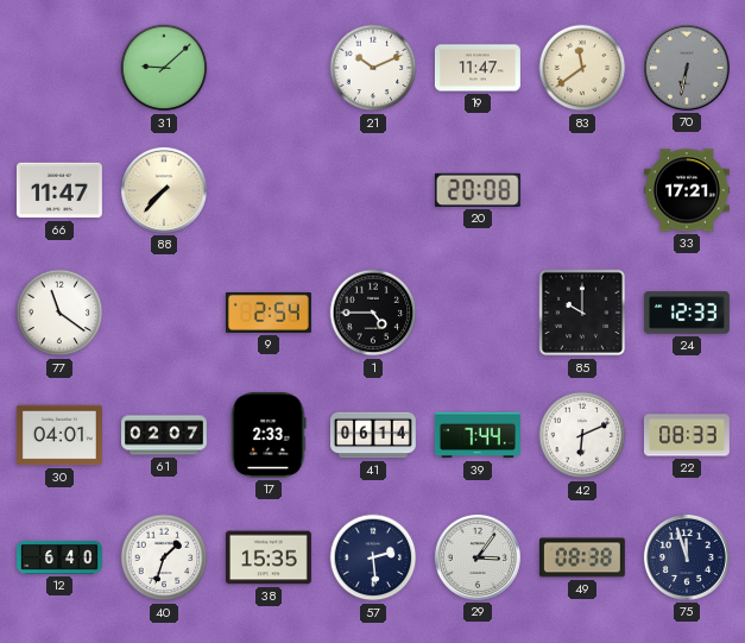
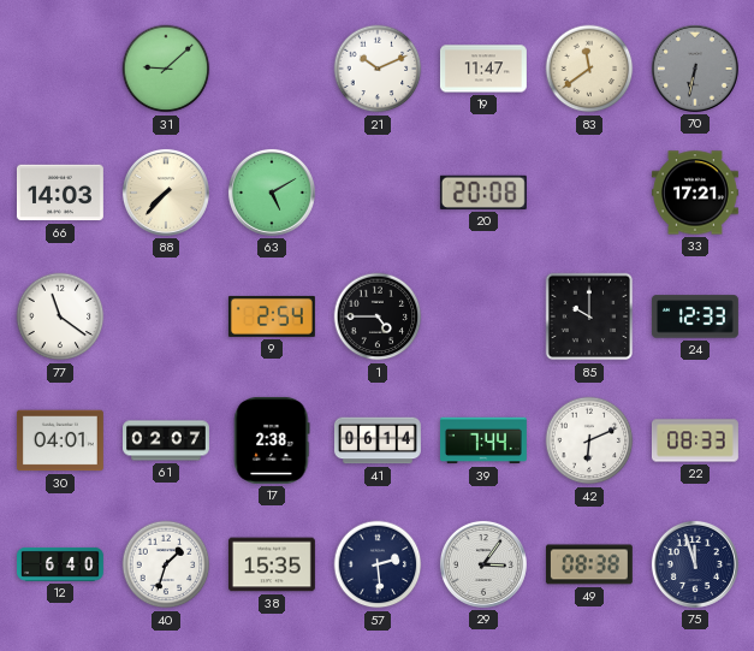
66: 11:47 -> 14:03
63: none -> 5:10
17: 2:33 -> 2:38
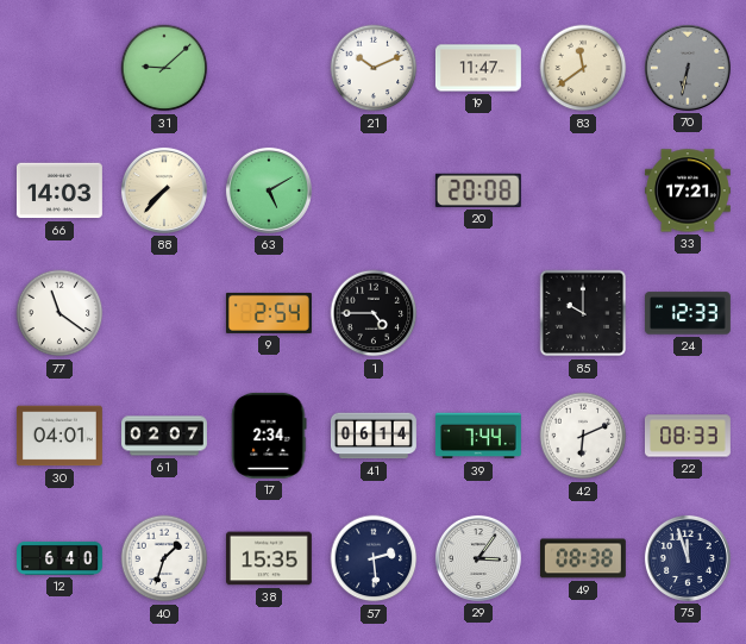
17: 2:38 -> 2:34
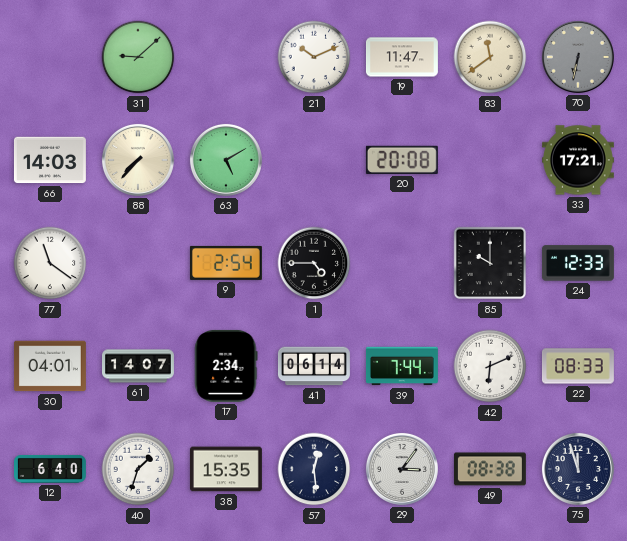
61: 02:07 -> 14:07
57: 2:29 -> 12:29
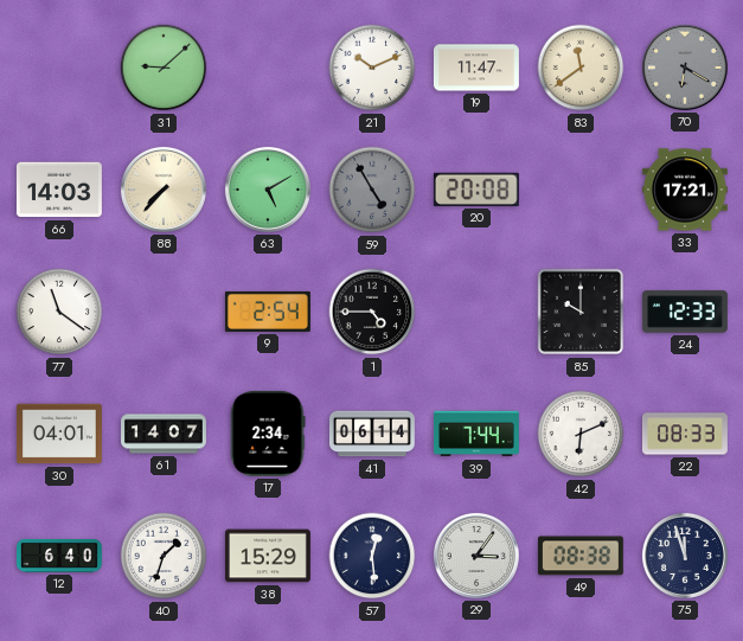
70: 6:32 -> 6:20
59: none -> 4:55
38: 15:35 -> 15:29
